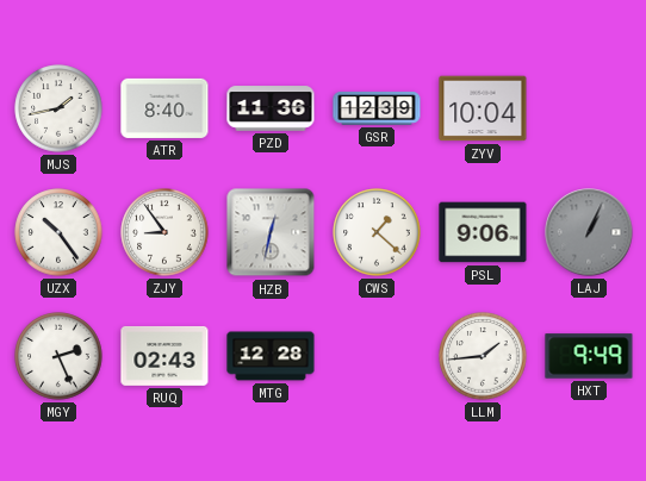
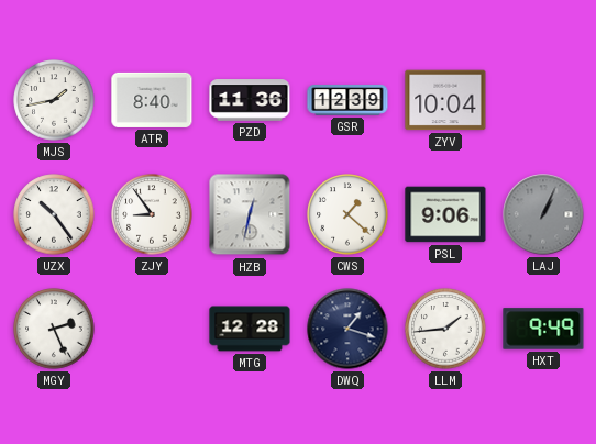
RUQ: 02:43 -> none
DWQ: none -> 1:18
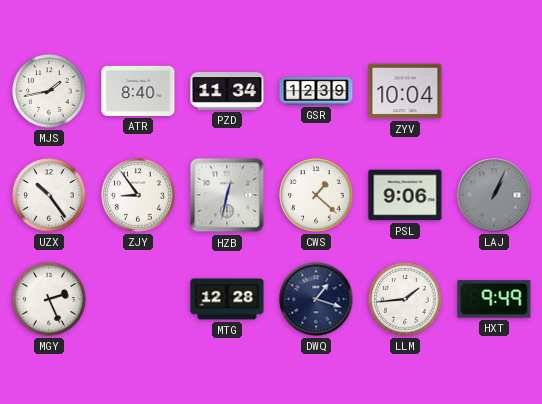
PZD: 11:36 -> 11:34
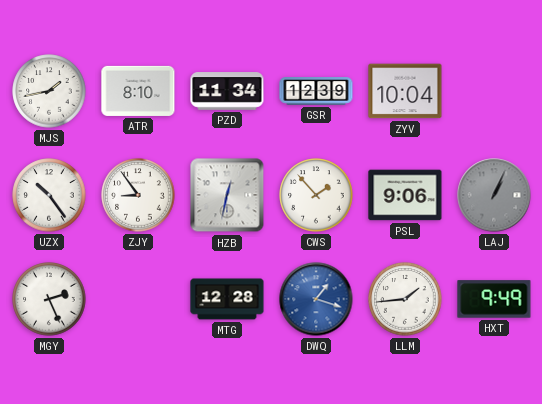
ATR: 8:40 -> 8:10
CWS: 1:22 -> 1:53
DWQ dial: navy -> blue
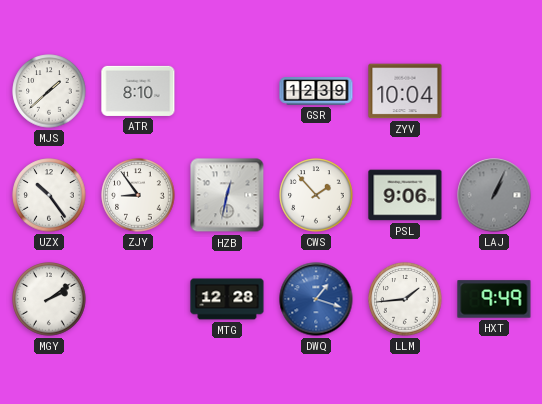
MJS: 1:43 -> 1:38
PZD: 11:34 -> none
MGY: 2:26 -> 2:09
